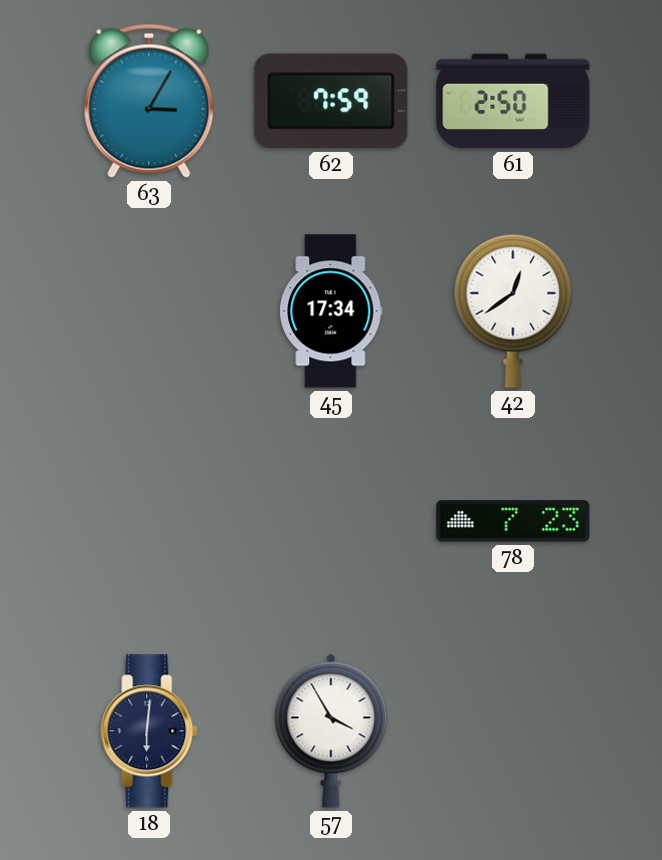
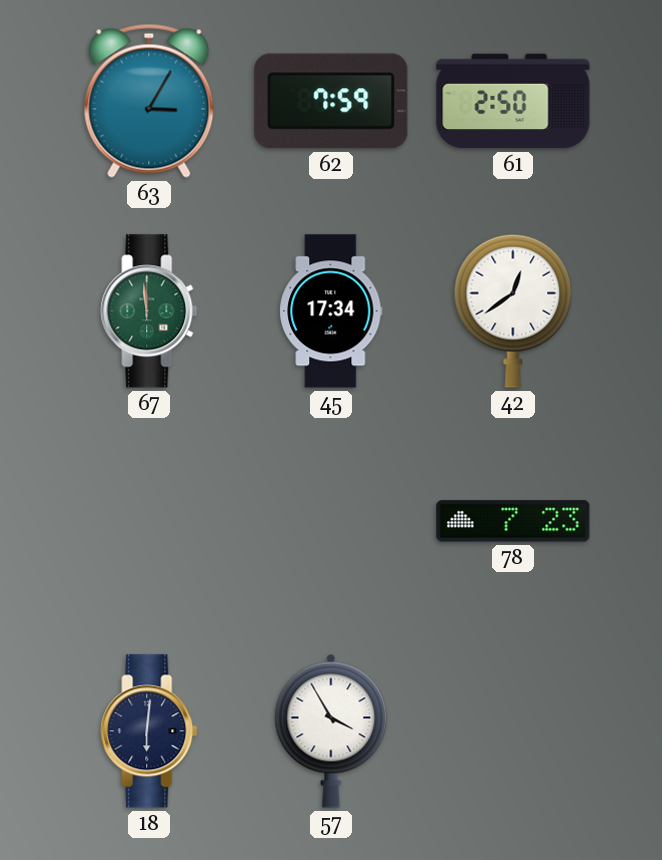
67: none -> 11:59
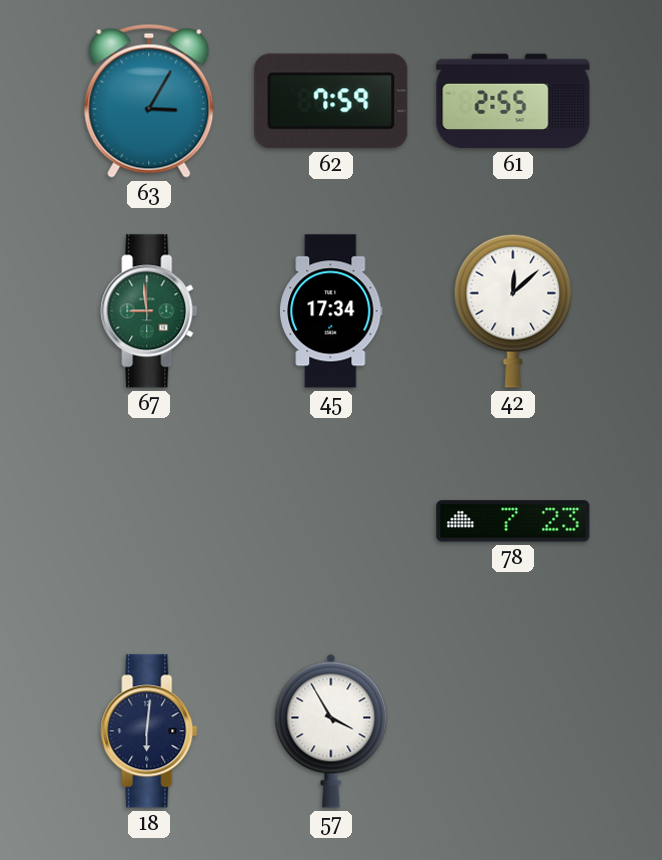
61: 2:50 -> 2:55
67: 11:59 -> 8:59
42: 12:39 -> 12:08
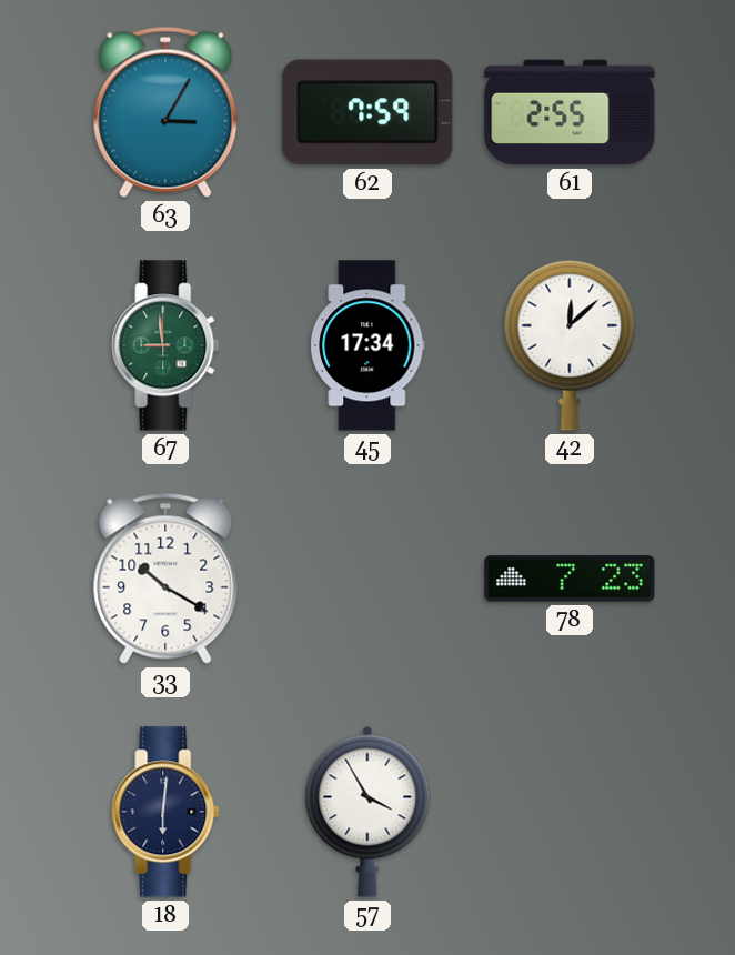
33: none -> 10:20
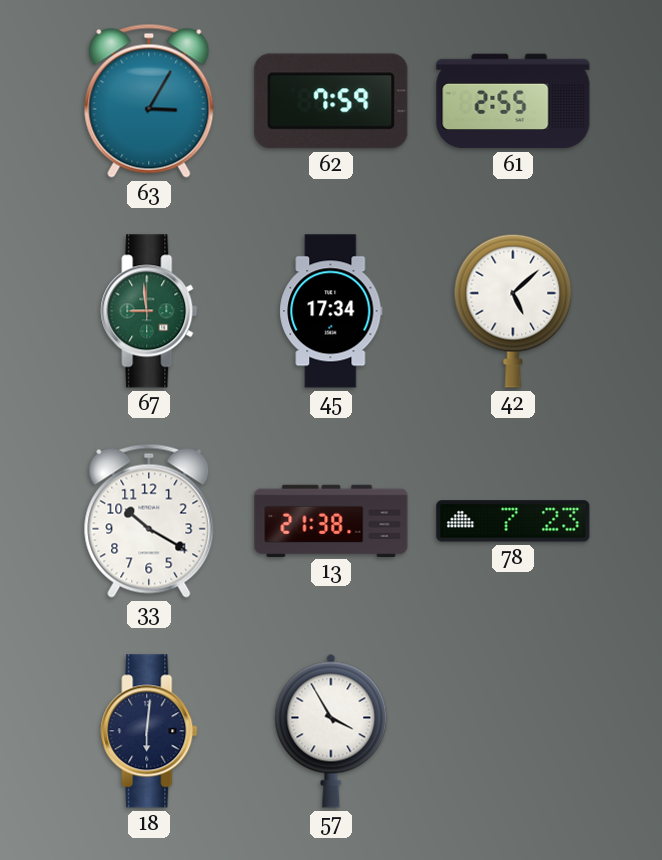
42: 12:08 -> 5:08
13: none -> 21:38
